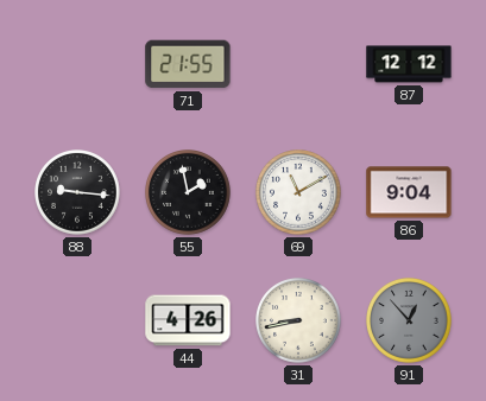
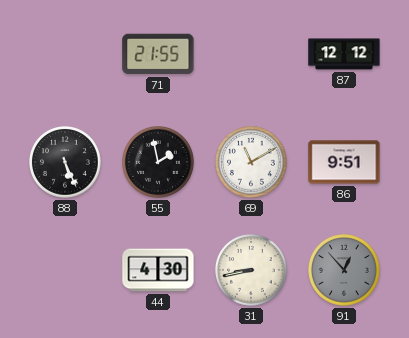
88: 9:16 -> 5:26
86: 9:04 -> 9:51
44: 4:26 -> 4:30
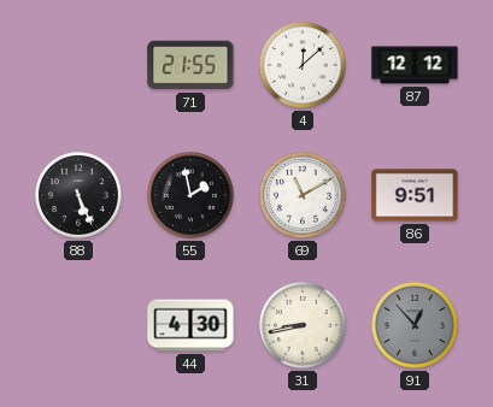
4: none -> 12:08
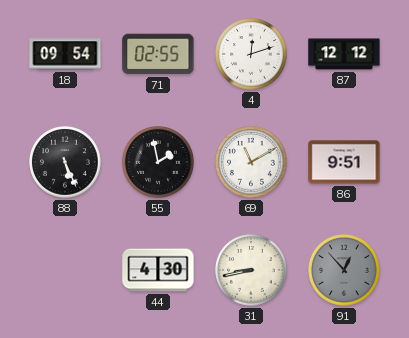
18: none -> 09:54
71: 21:55 -> 02:55
4: 12:08 -> 12:12
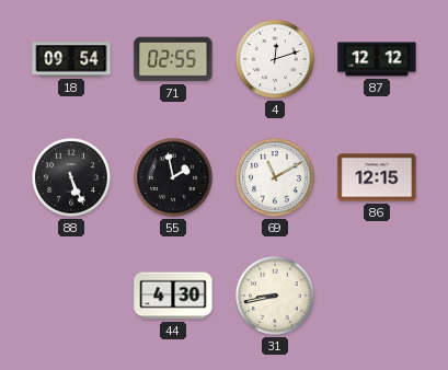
86: 9:51 -> 12:15
91: 12:53 -> none
